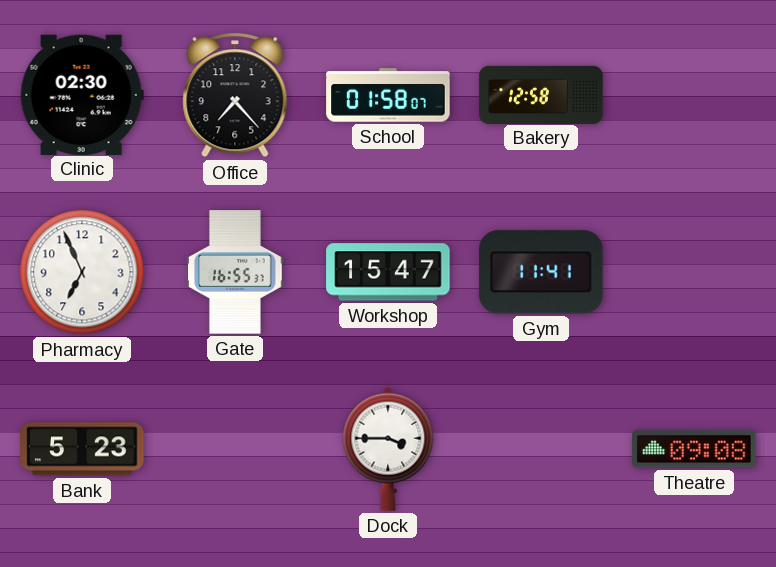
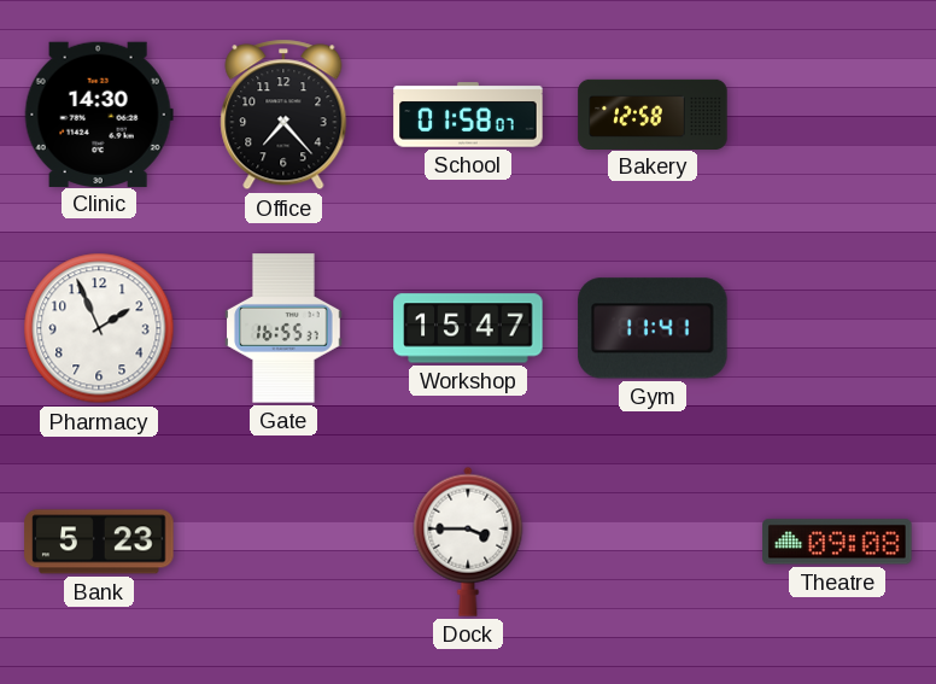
Clinic: 02:30 -> 14:30
Pharmacy: 6:56 -> 1:56
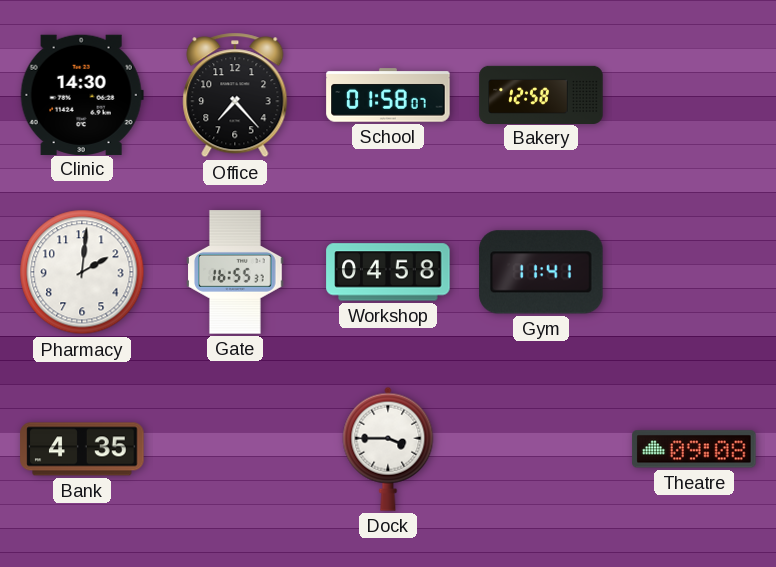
Pharmacy: 1:56 -> 2:01
Workshop: 15:47 -> 04:58
Bank: 5:23 -> 4:35
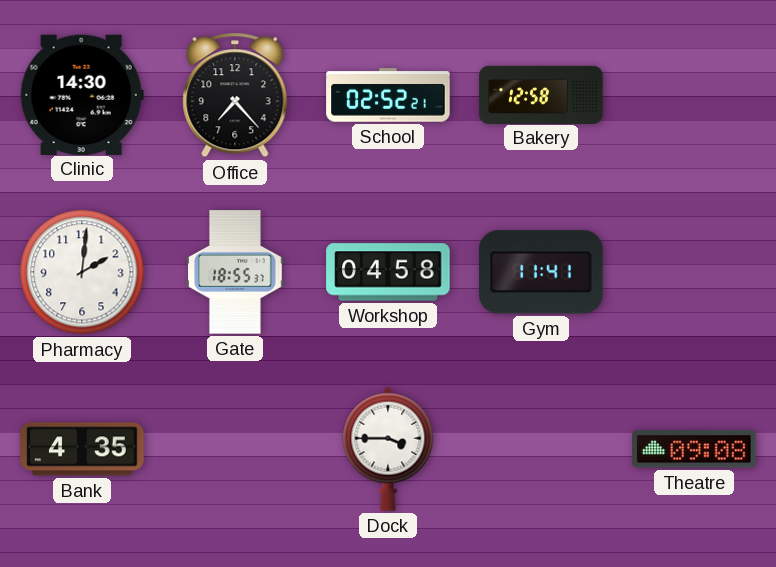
School: 01:58 -> 02:52
Gate: 16:55 -> 18:55
